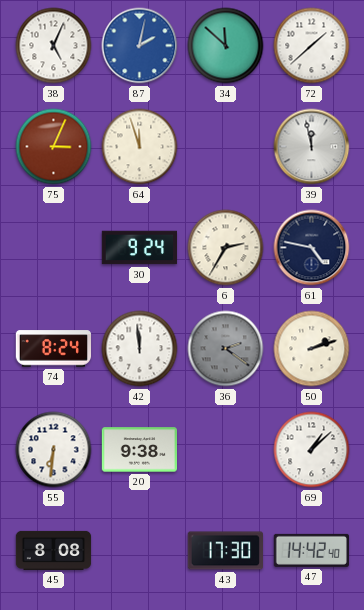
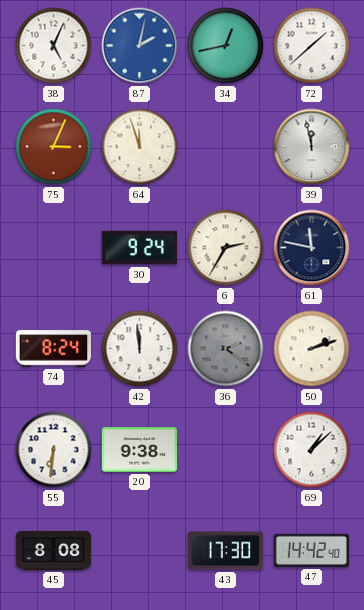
34: 11:52 -> 12:43
61: 4:47 -> 11:47
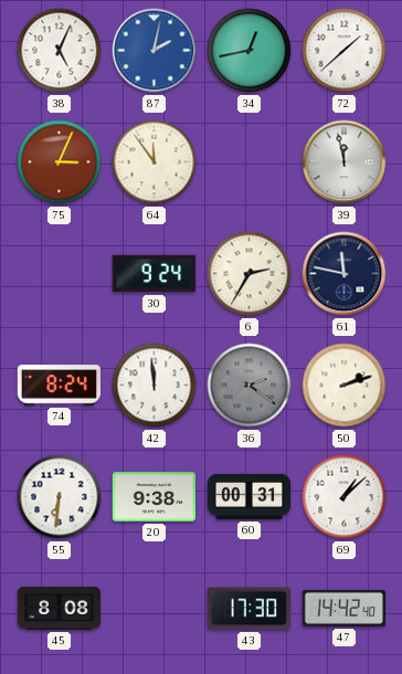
64: 11:57 -> 11:54
60: none -> 00:31
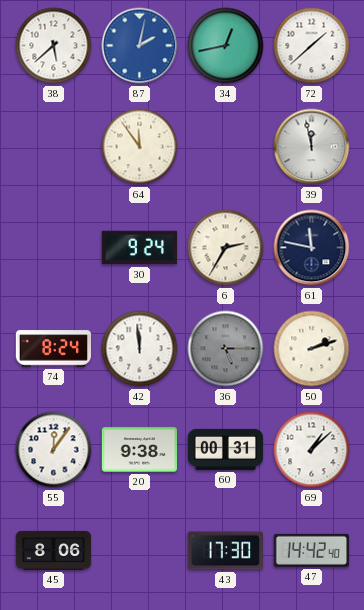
38: 5:04 -> 5:38
75: 3:04 -> none
36: 2:21 -> 5:15
55: 6:31 -> 12:06
45: 8:08 -> 8:06
